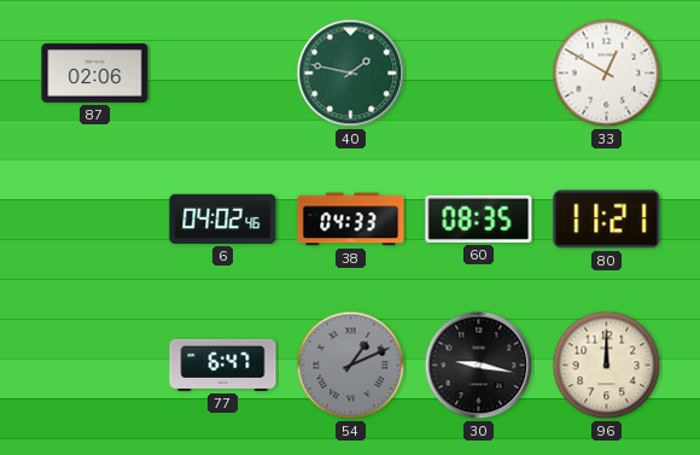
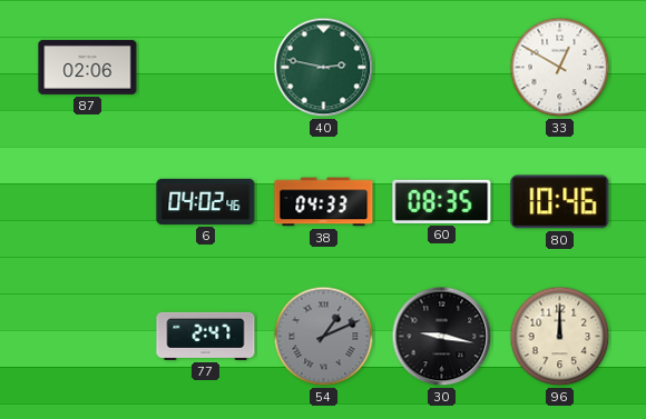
40: 1:47 -> 2:47
80: 11:21 -> 10:46
77: 6:47 -> 2:47
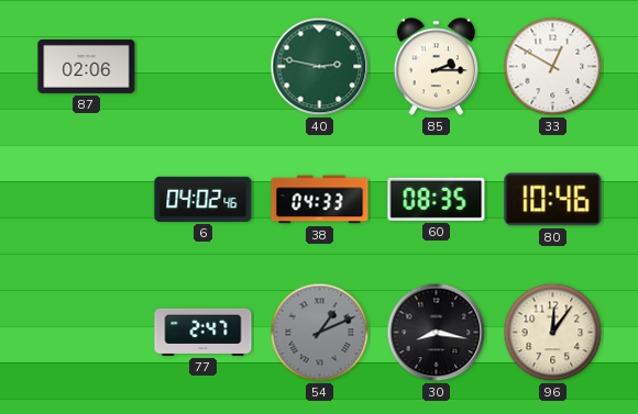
85: none -> 2:15
30: 9:17 -> 8:17
96: 12:00 -> 12:06
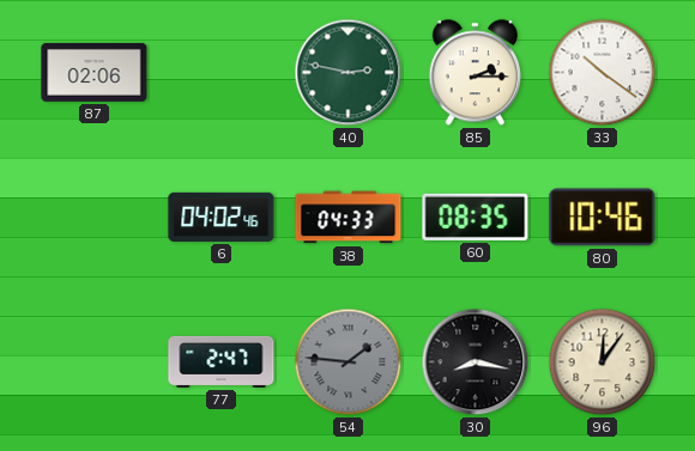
33: 12:50 -> 10:21
54: 1:11 -> 1:46
